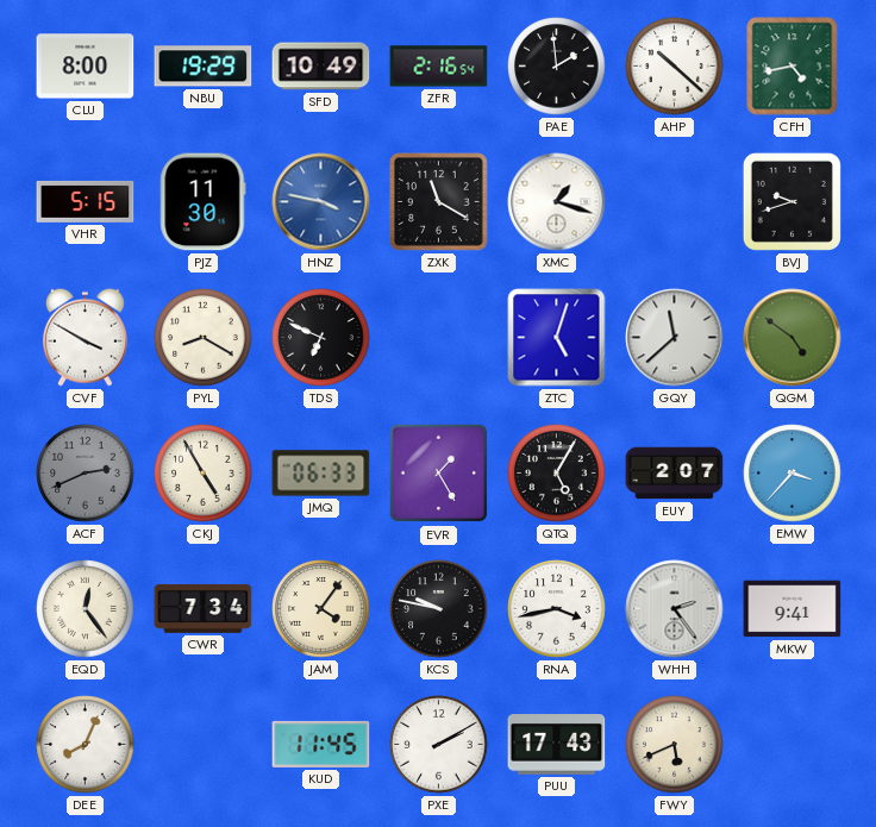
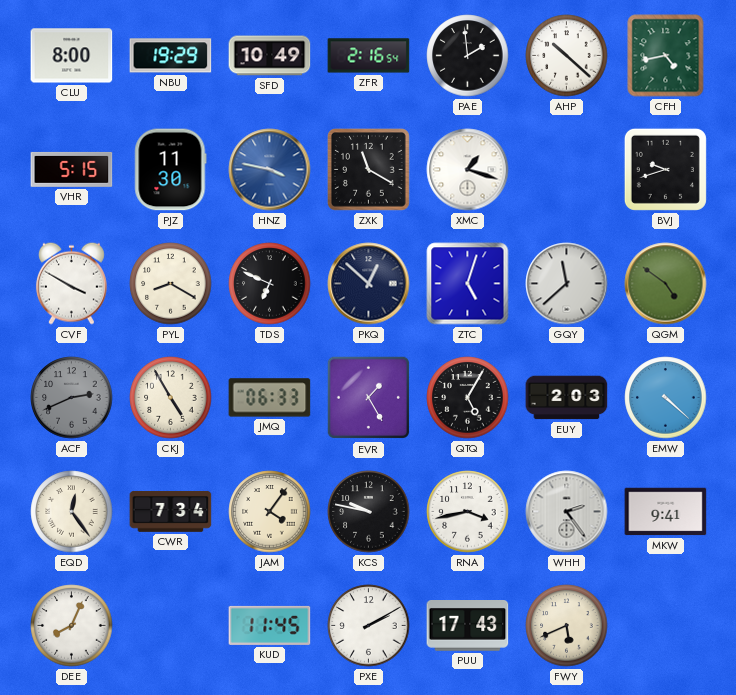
PKQ: none -> 12:52
EUY: 2:07 -> 2:03
EMW: 3:37 -> 4:22
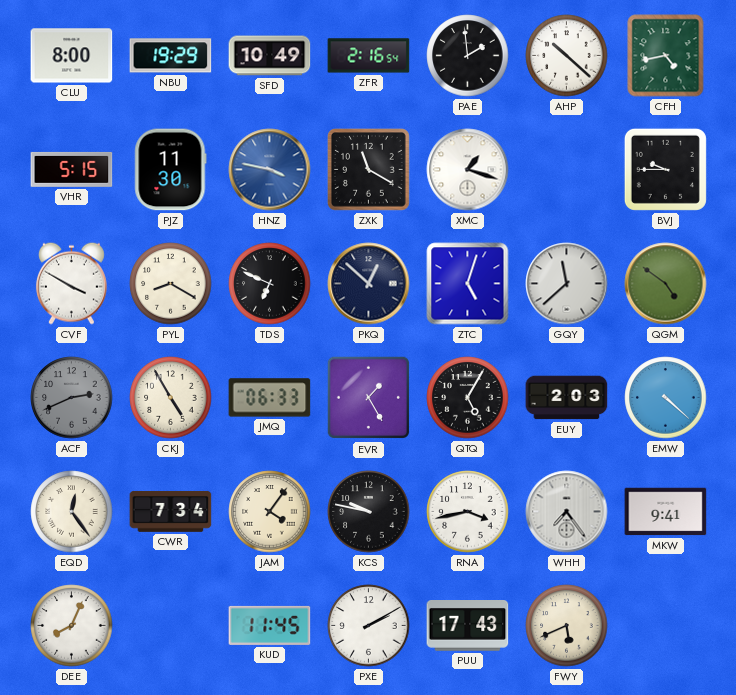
BVJ: 9:42 -> 9:45
WHH: 2:24 -> 7:24
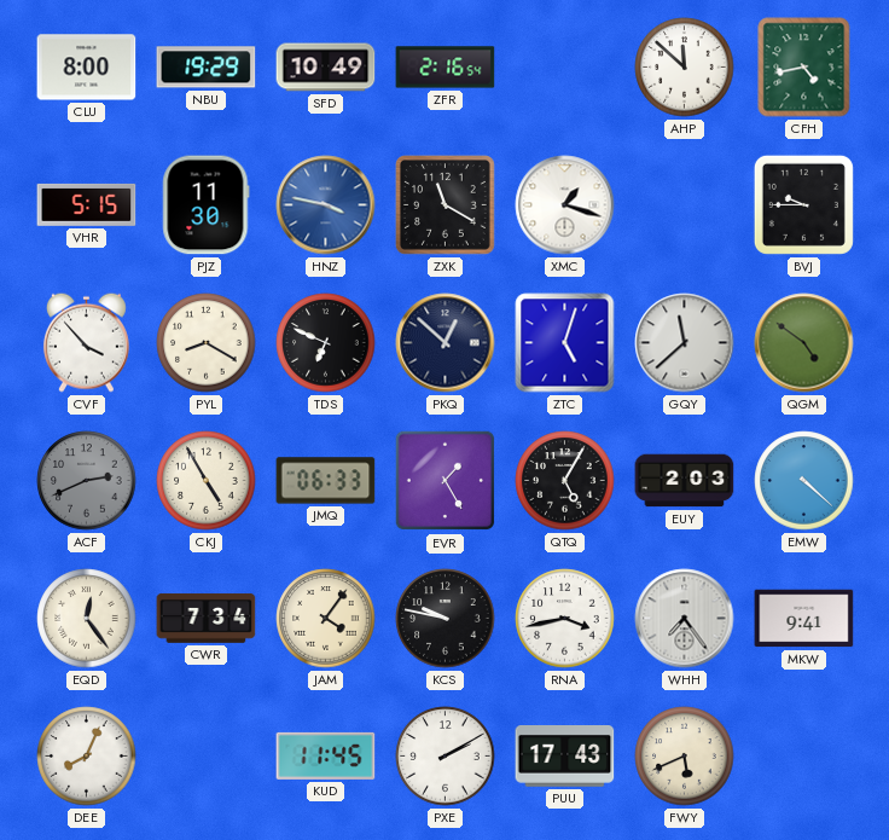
PAE: 1:59 -> none
AHP: 10:22 -> 11:52
CVF: 3:50 -> 3:53
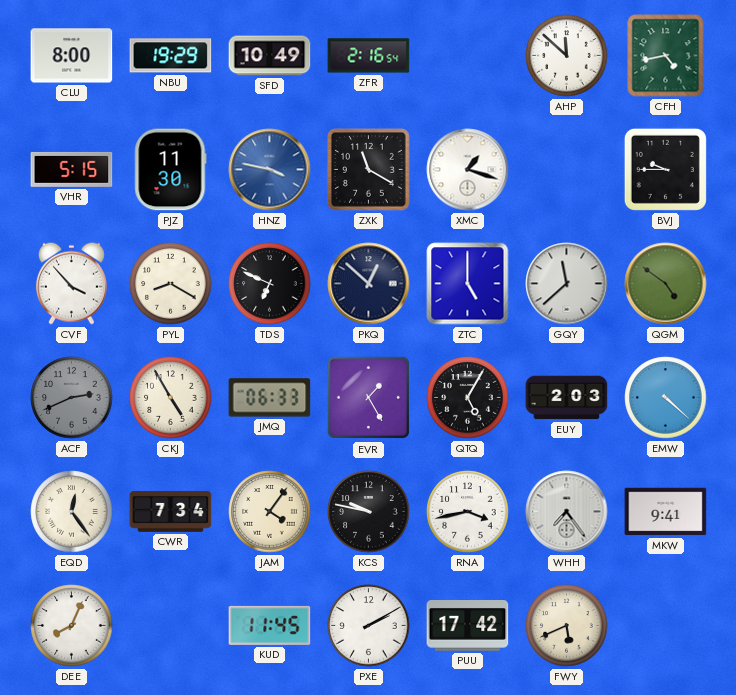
ZTC: 5:03 -> 5:00
PUU: 17:43 -> 17:42
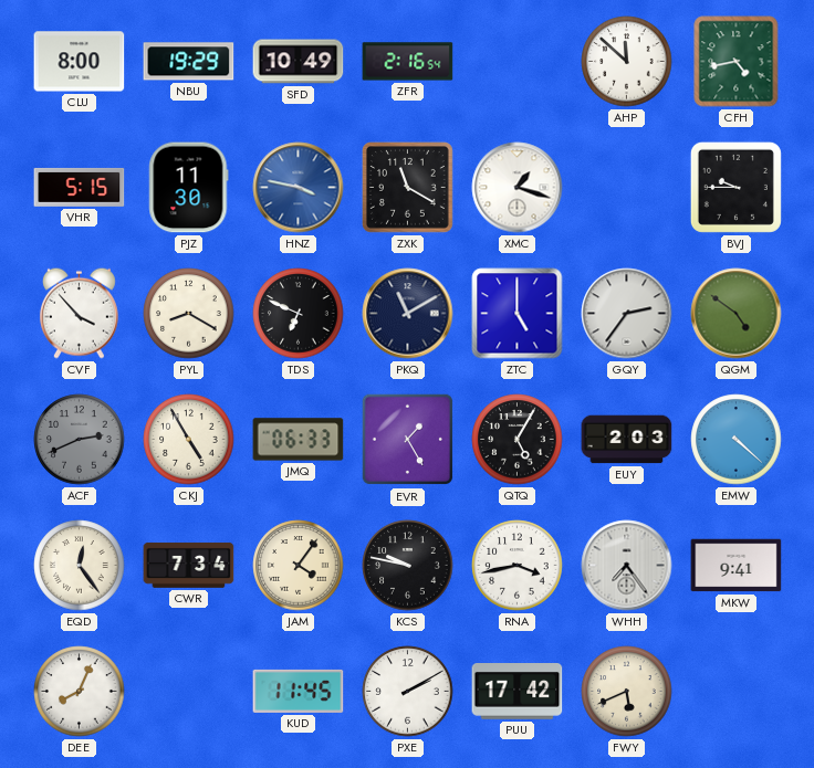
PKQ: 12:52 -> 11:10
GQY: 11:38 -> 2:36
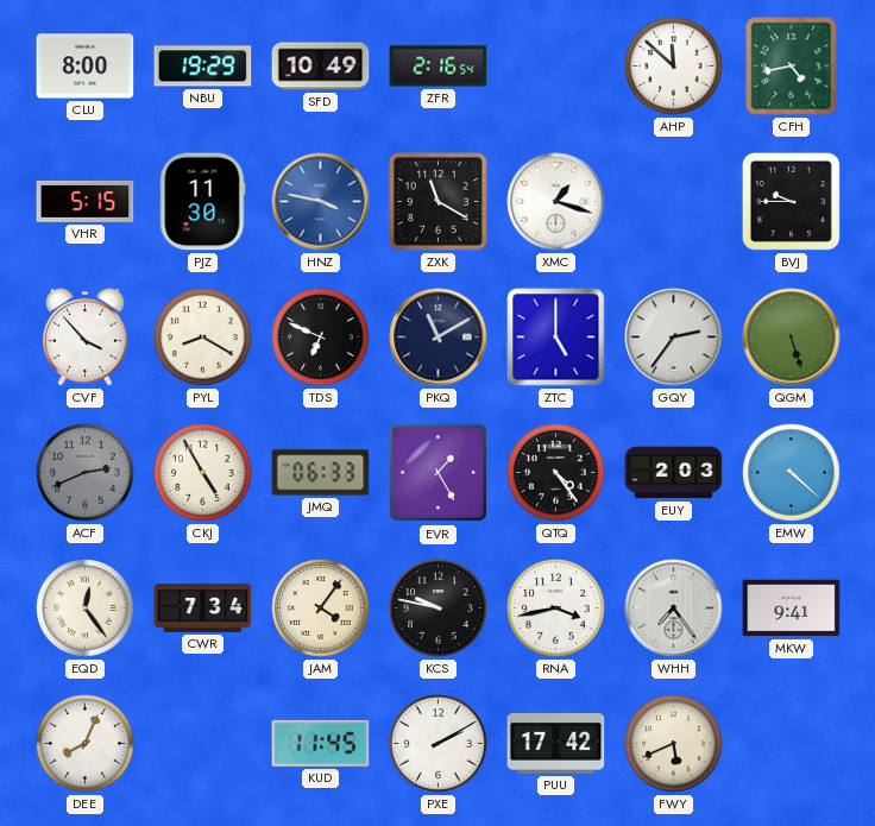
QGM: 4:51 -> 5:27
QTQ: 5:05 -> 4:24
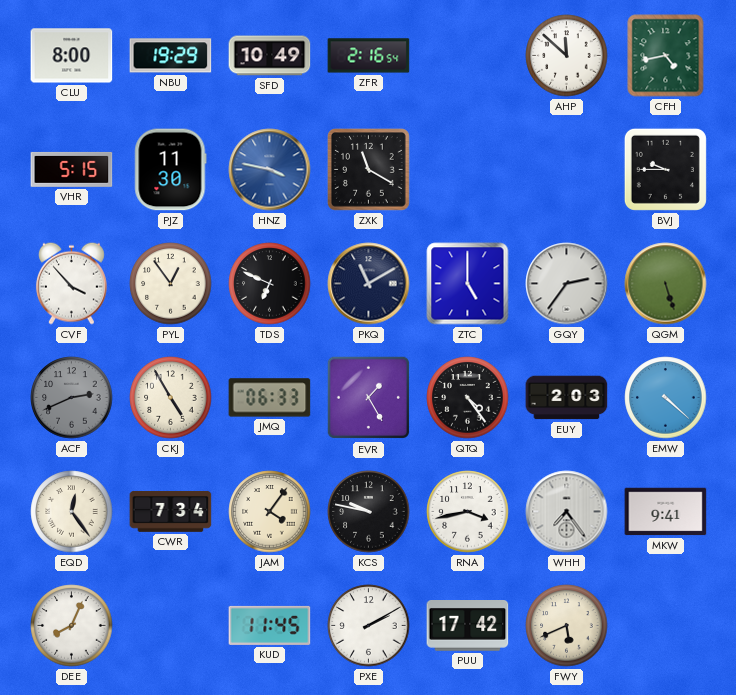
XMC: 1:18 -> none
PYL: 8:20 -> 12:54
